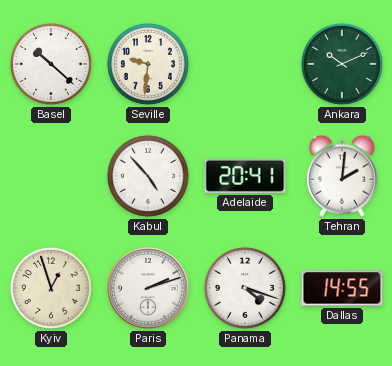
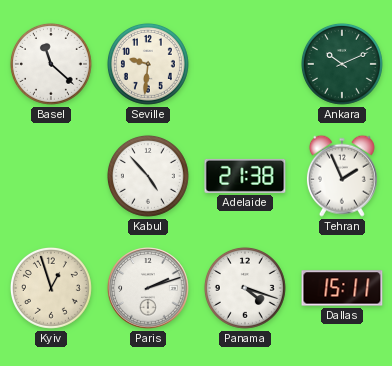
Basel: 10:22 -> 11:22
Adelaide: 20:41 -> 21:38
Tehran: 2:01 -> 1:56
Dallas: 14:55 -> 15:11
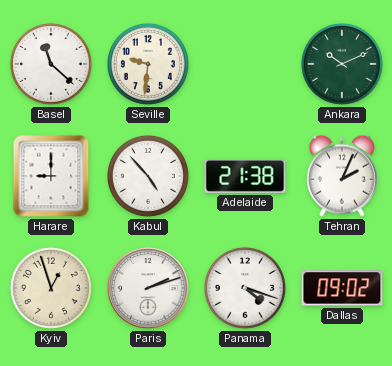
Harare: none -> 9:00
Tehran: 1:56 -> 2:04
Dallas: 15:11 -> 09:02
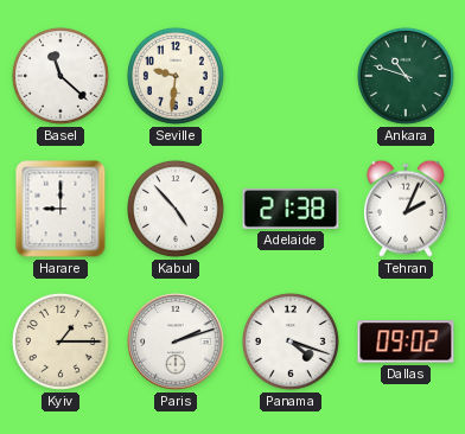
Ankara: 10:11 -> 10:48
Kyiv: 12:57 -> 1:15
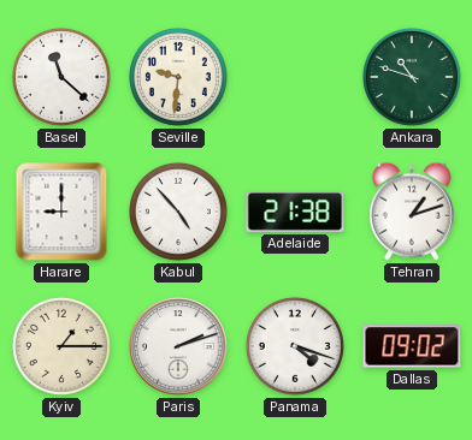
Tehran: 2:04 -> 1:12
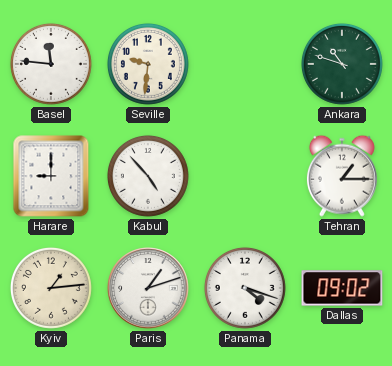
Basel: 11:22 -> 11:46
Adelaide: 21:38 -> none
Tehran: 1:12 -> 1:15
Kyiv: 1:15 -> 1:14
Paris: 2:12 -> 1:12
